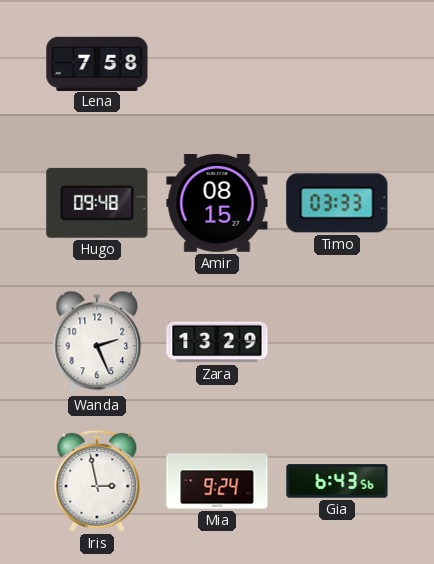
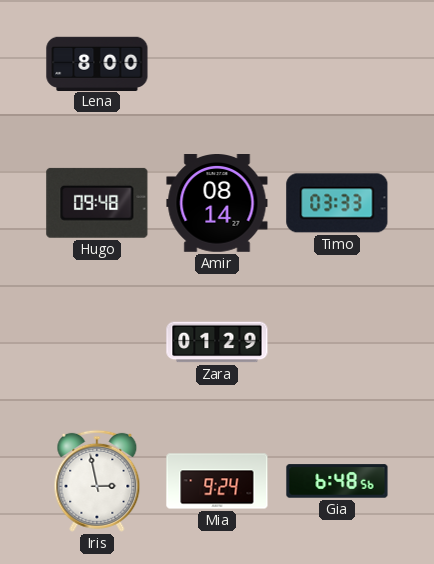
Lena: 7:58 -> 8:00
Amir: 08:15 -> 08:14
Wanda: 2:26 -> none
Zara: 13:29 -> 01:29
Gia: 6:43 -> 6:48
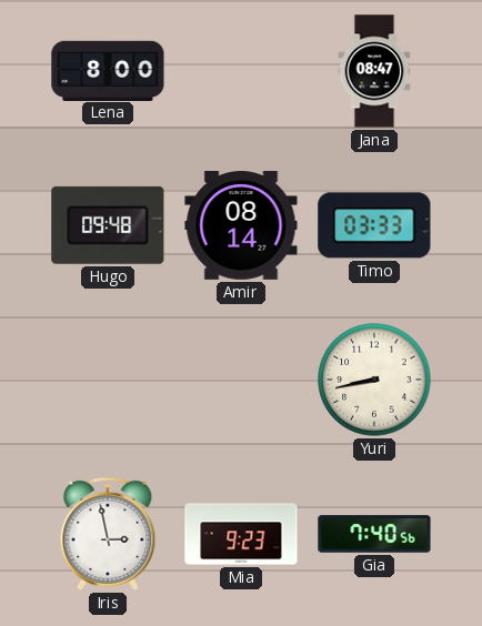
Jana: none -> 08:47
Zara: 01:29 -> none
Yuri: none -> 8:43
Mia: 9:24 -> 9:23
Gia: 6:48 -> 7:40
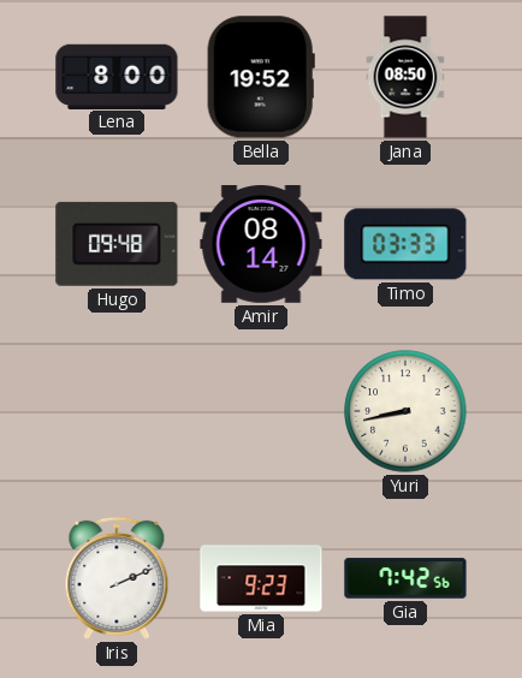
Bella: none -> 19:52
Jana: 08:47 -> 08:50
Iris: 2:58 -> 2:11
Gia: 7:40 -> 7:42
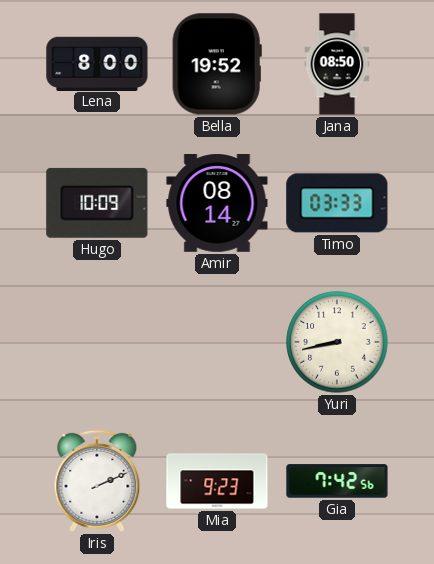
Hugo: 09:48 -> 10:09
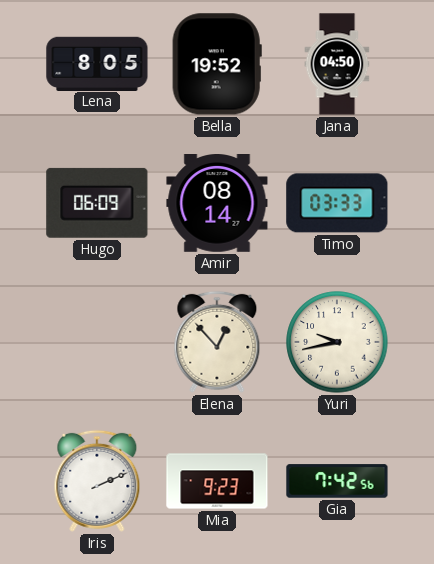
Lena: 8:00 -> 8:05
Jana: 08:50 -> 04:50
Hugo: 10:09 -> 06:09
Elena: none -> 12:53
Yuri: 8:43 -> 9:43
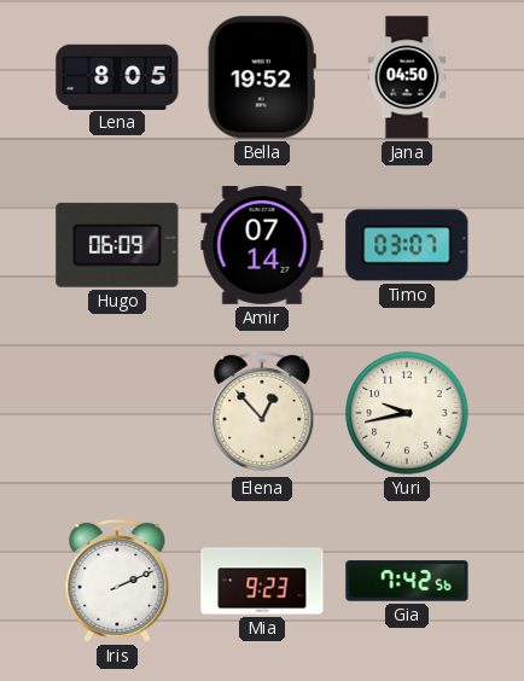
Amir: 08:14 -> 07:14
Timo: 03:33 -> 03:07
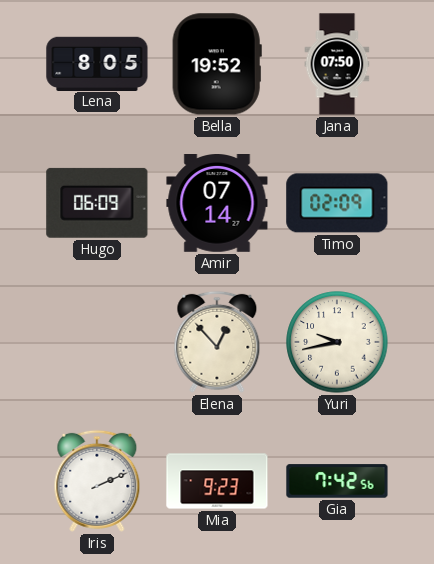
Jana: 04:50 -> 07:50
Timo: 03:07 -> 02:09
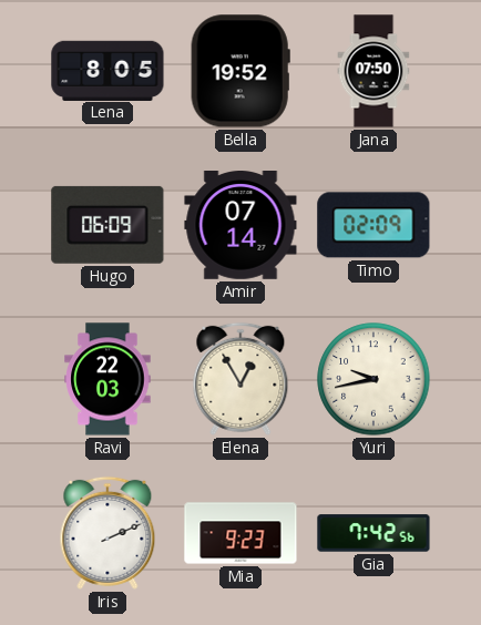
Ravi: none -> 22:03
Elena: 12:53 -> 12:55
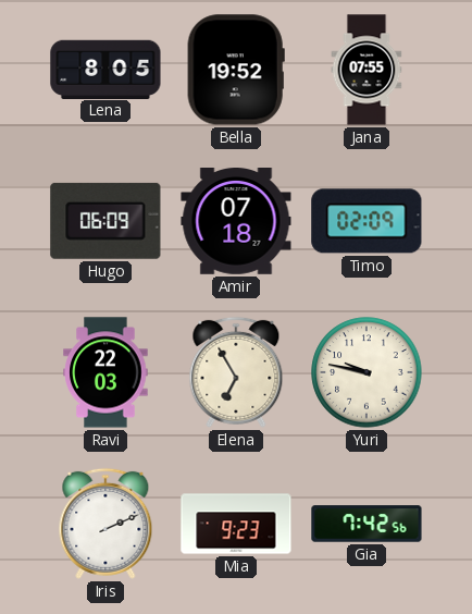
Jana: 07:50 -> 07:55
Amir: 07:14 -> 07:18
Elena: 12:55 -> 6:55
Yuri: 9:43 -> 9:47
